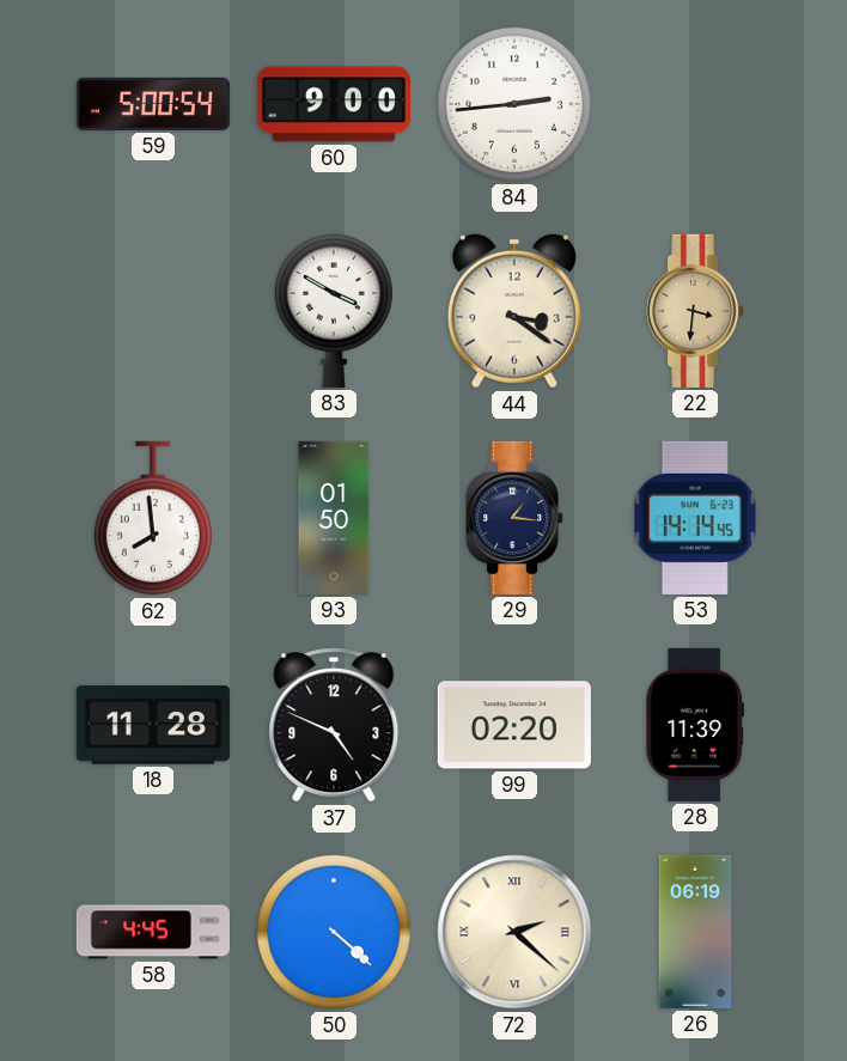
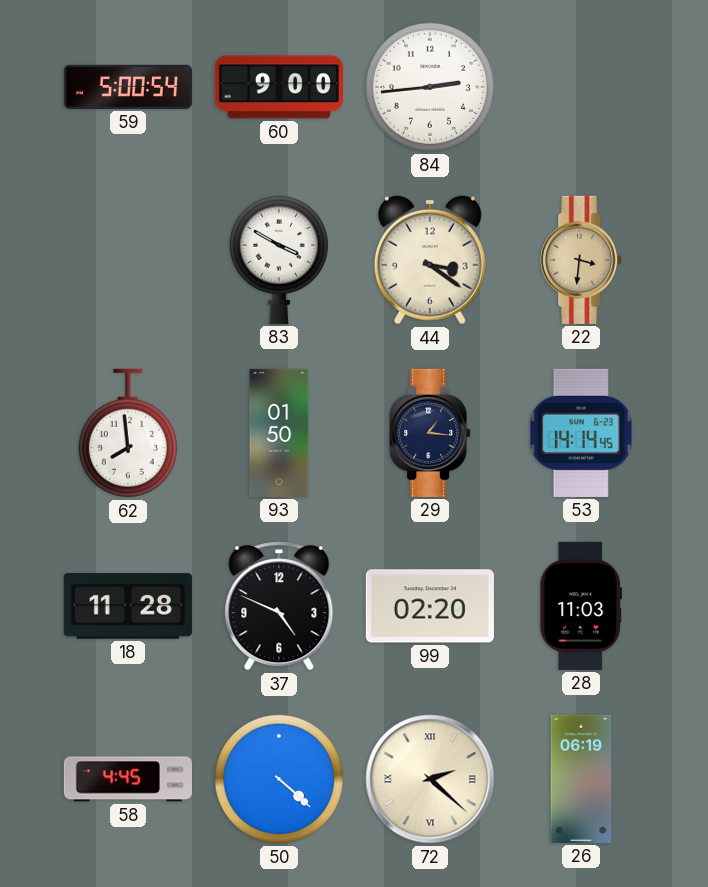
28: 11:39 -> 11:03
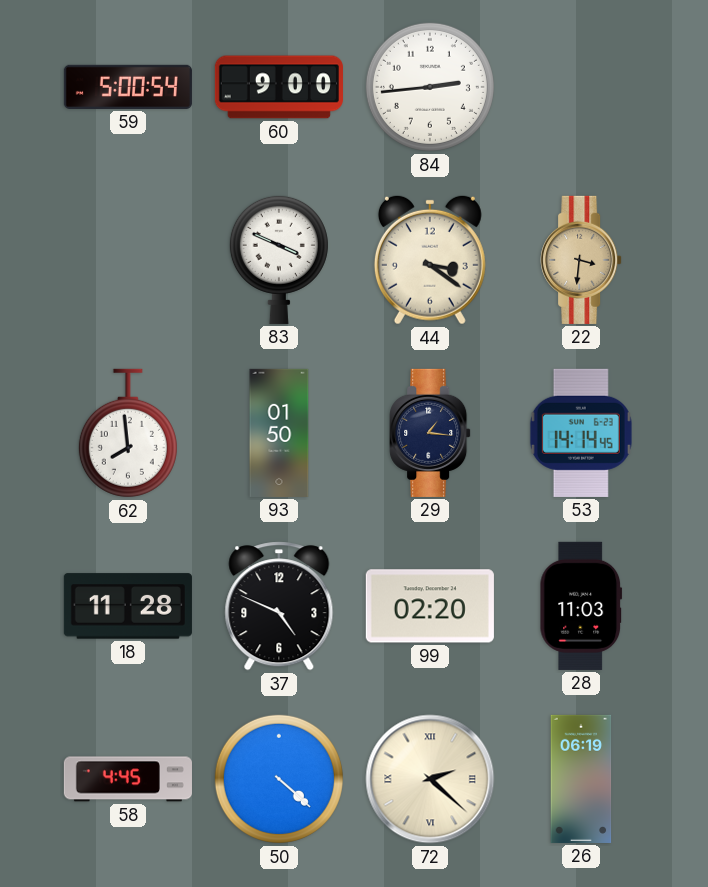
83: 3:50 -> 3:49
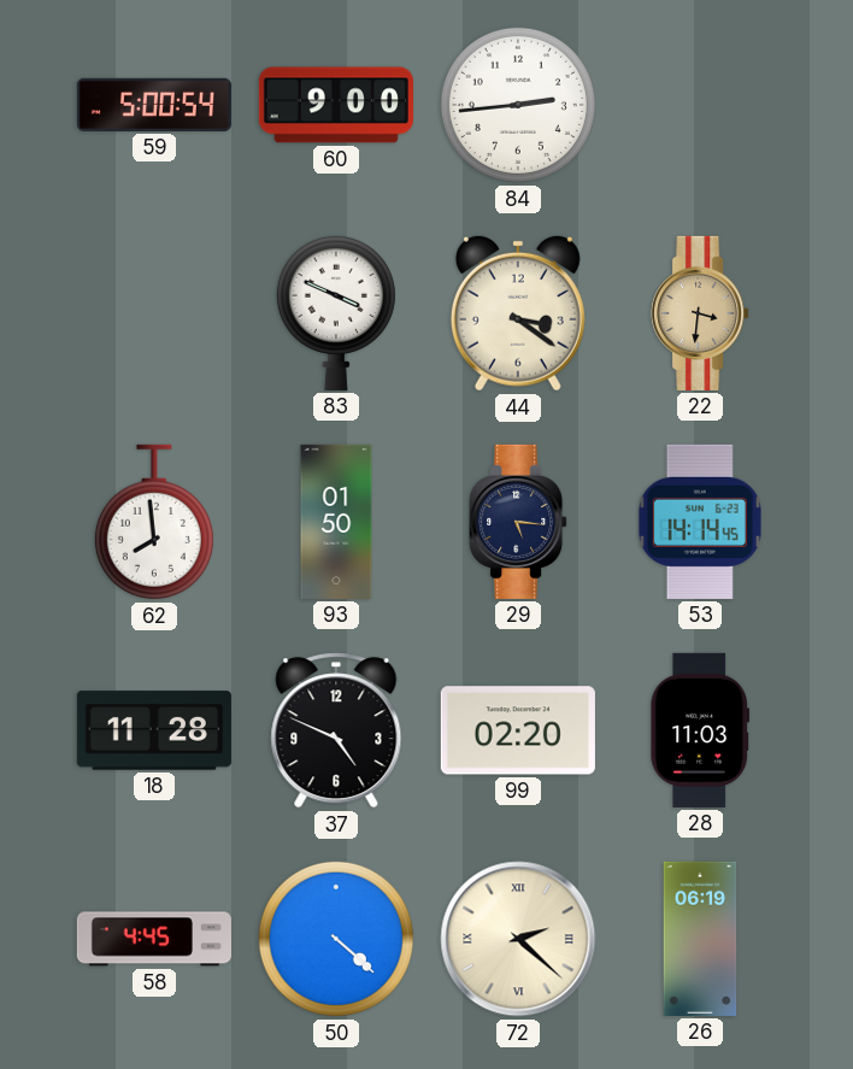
29: 1:16 -> 5:16
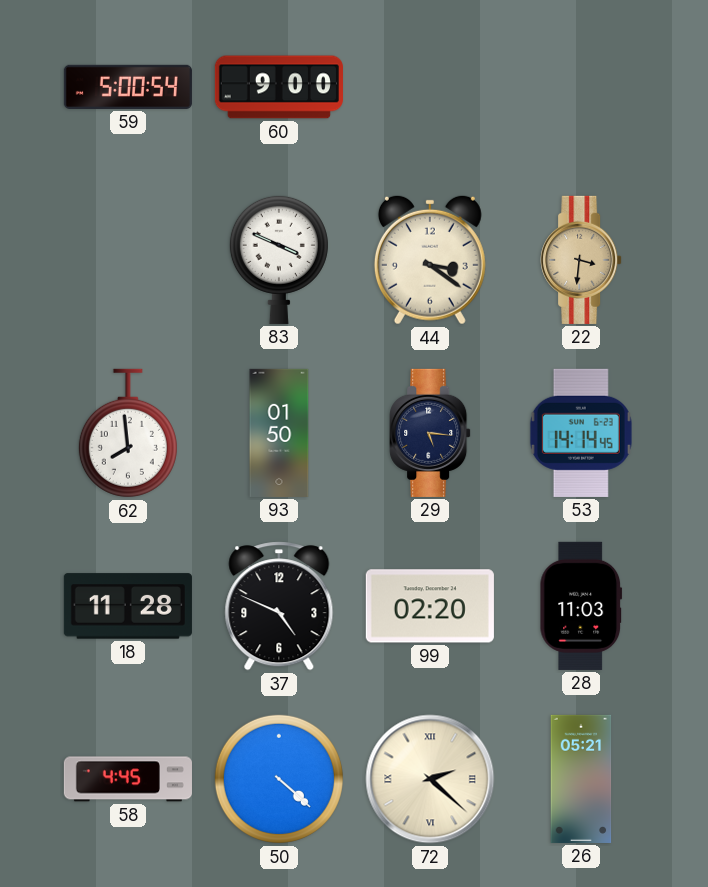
84: 2:44 -> none
26: 06:19 -> 05:21
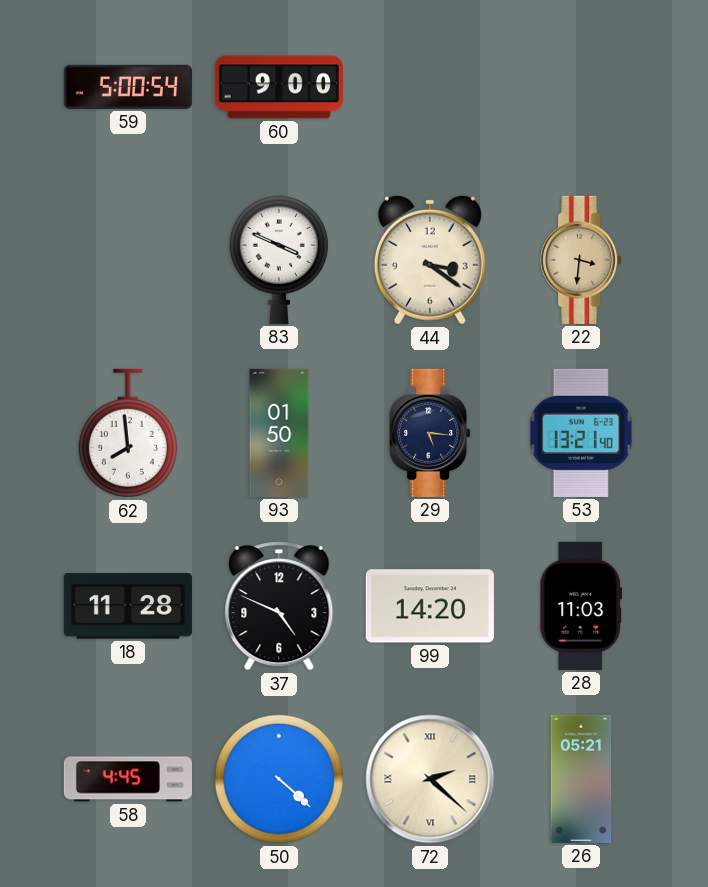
53: 14:14 -> 13:21
99: 02:20 -> 14:20
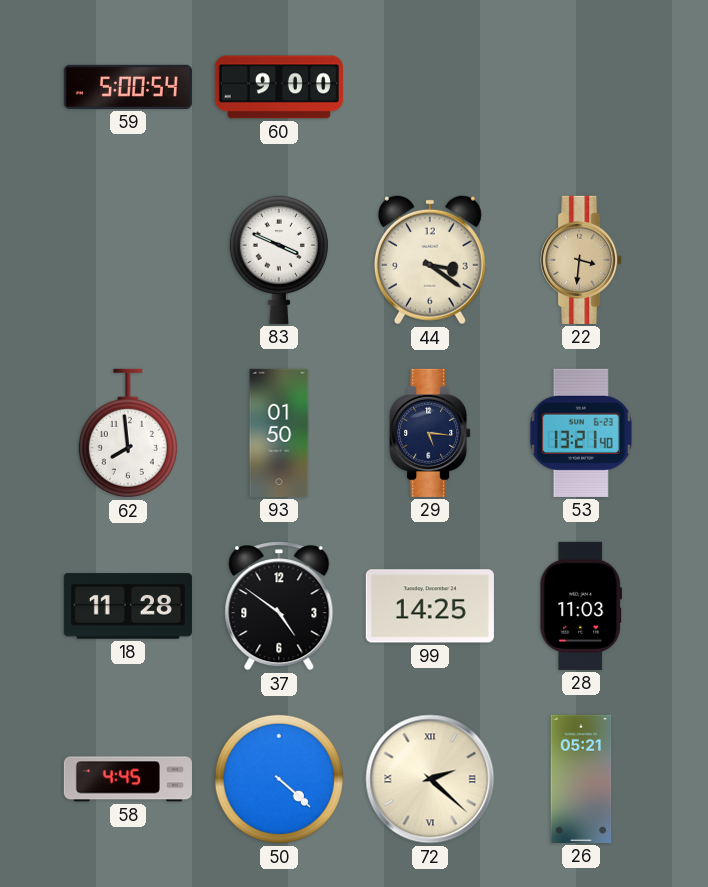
37: 4:49 -> 4:51
99: 14:20 -> 14:25
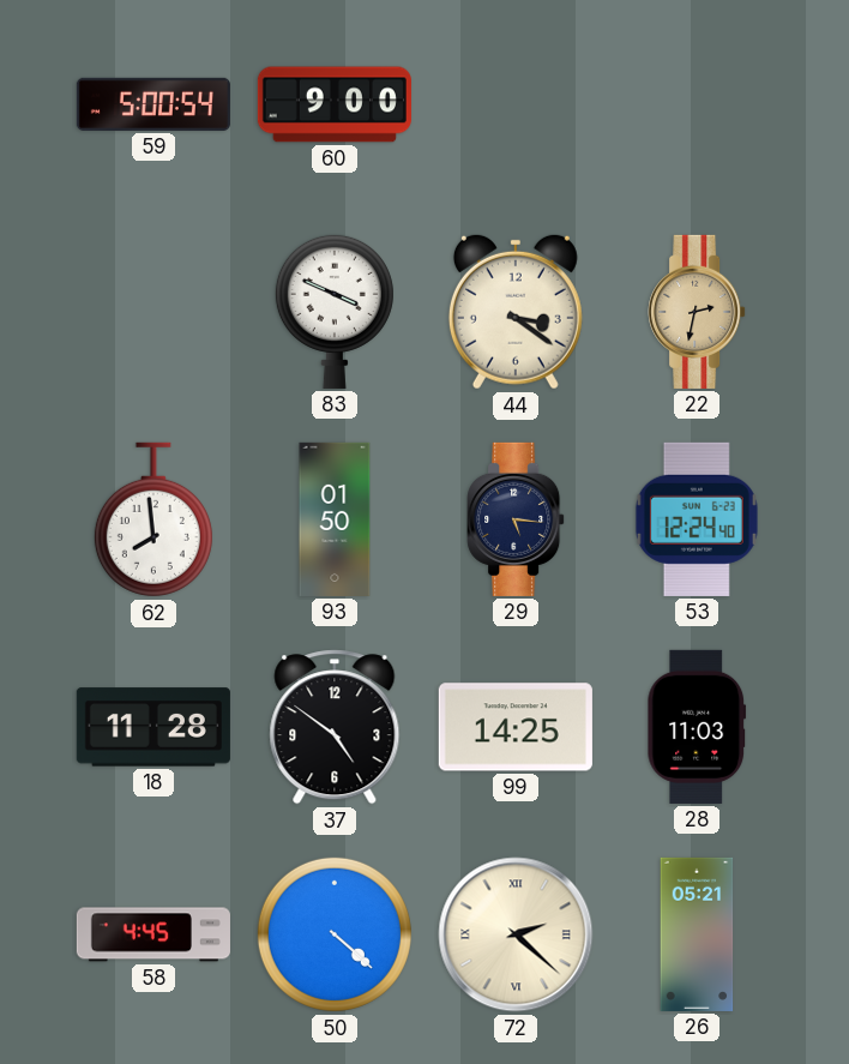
22: 3:31 -> 2:32
53: 13:21 -> 12:24
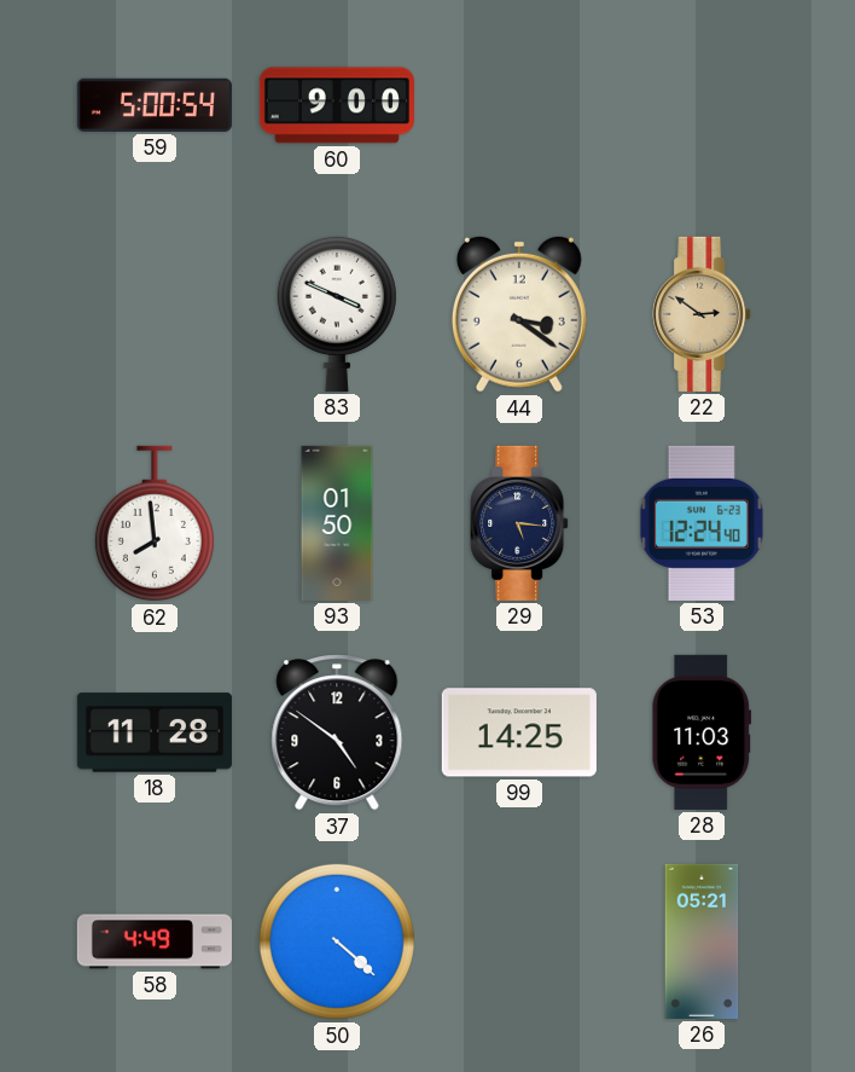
22: 2:32 -> 2:51
58: 4:45 -> 4:49
72: 2:22 -> none
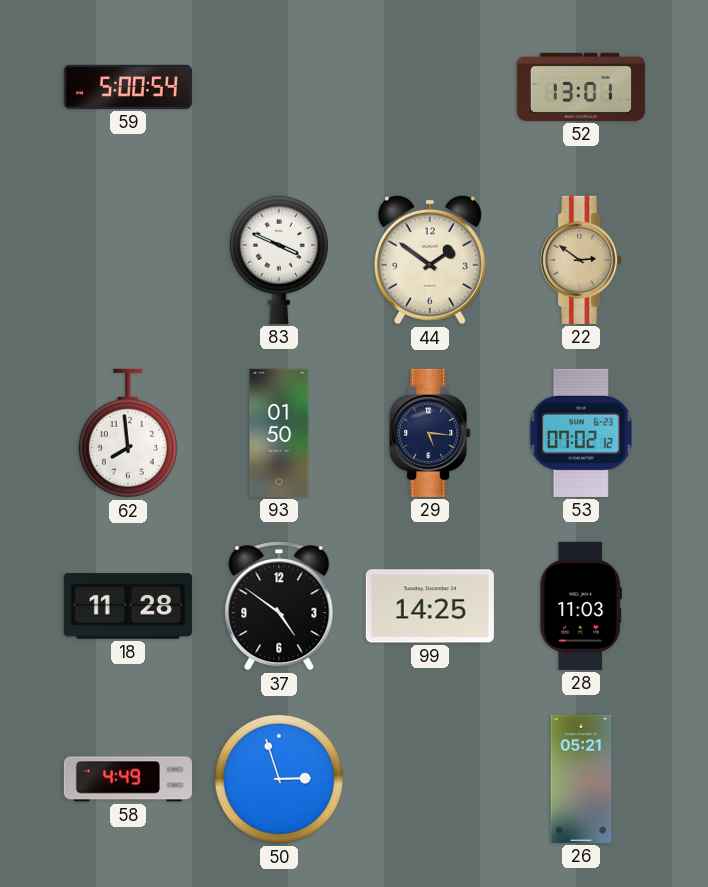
60: 9:00 -> none
52: none -> 13:01
44: 3:21 -> 1:51
53: 12:24 -> 07:02
50: 4:22 -> 2:57
